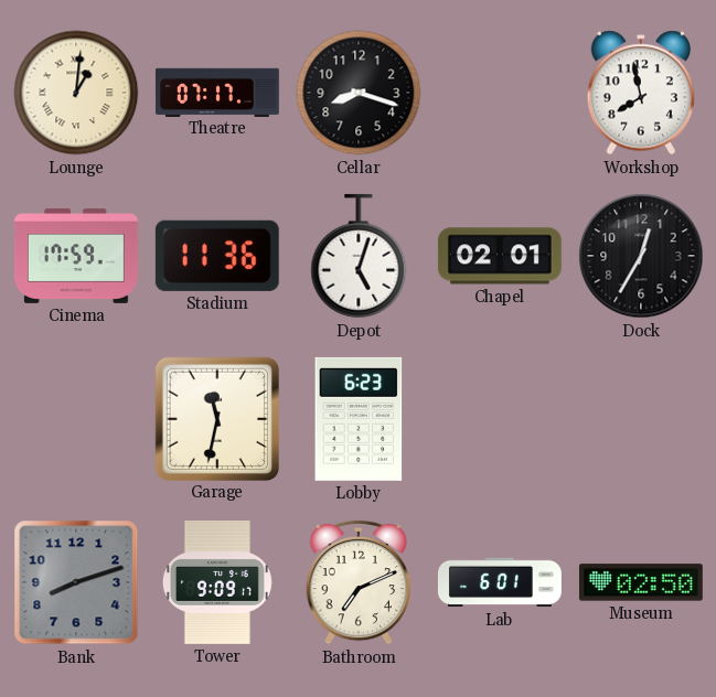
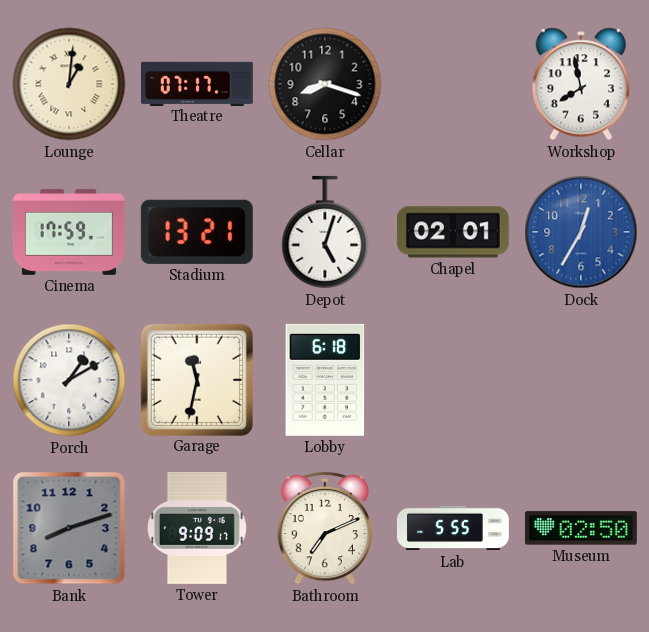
Stadium: 11:36 -> 13:21
Dock dial: black -> blue
Porch: none -> 1:10
Lobby: 6:23 -> 6:18
Lab: 6:01 -> 5:55
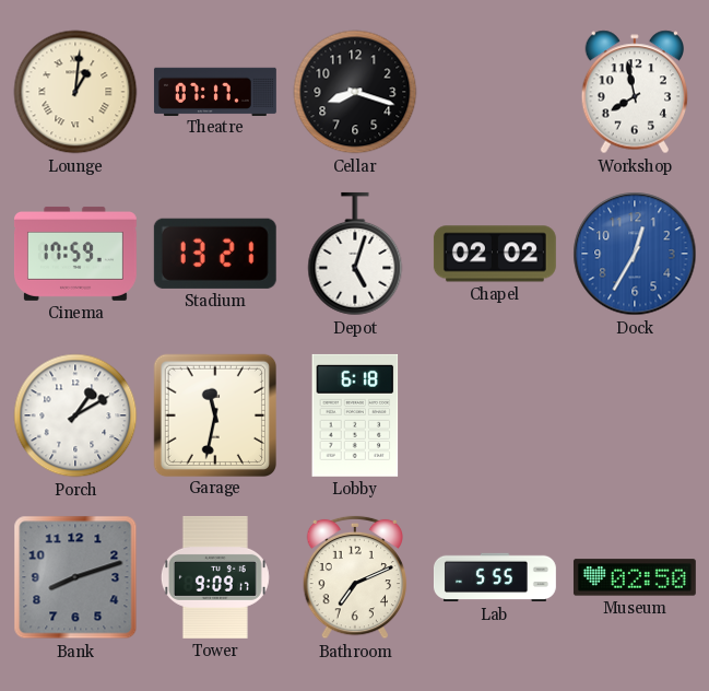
Chapel: 02:01 -> 02:02
